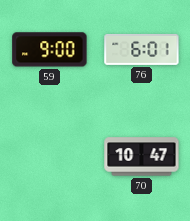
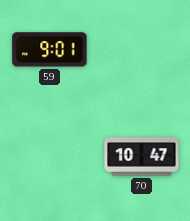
59: 9:00 -> 9:01
76: 6:01 -> none
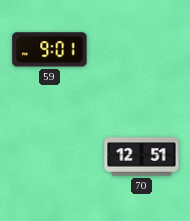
70: 10:47 -> 12:51
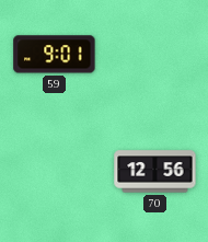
70: 12:51 -> 12:56
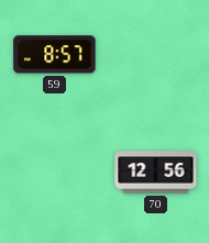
59: 9:01 -> 8:57
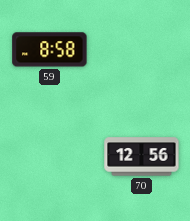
59: 8:57 -> 8:58
